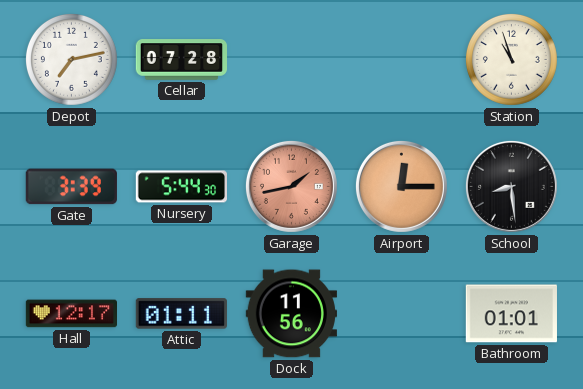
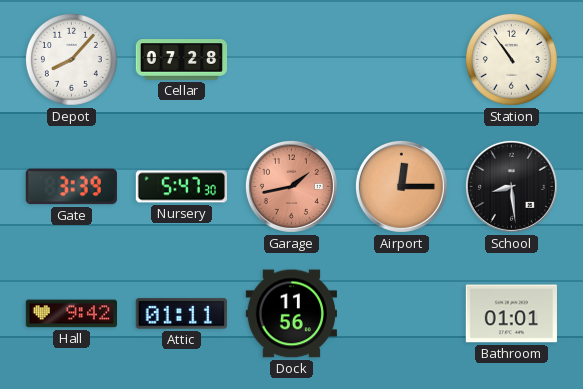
Depot: 7:13 -> 8:07
Station: 10:57 -> 10:54
Nursery: 5:44 -> 5:47
Hall: 12:17 -> 9:42
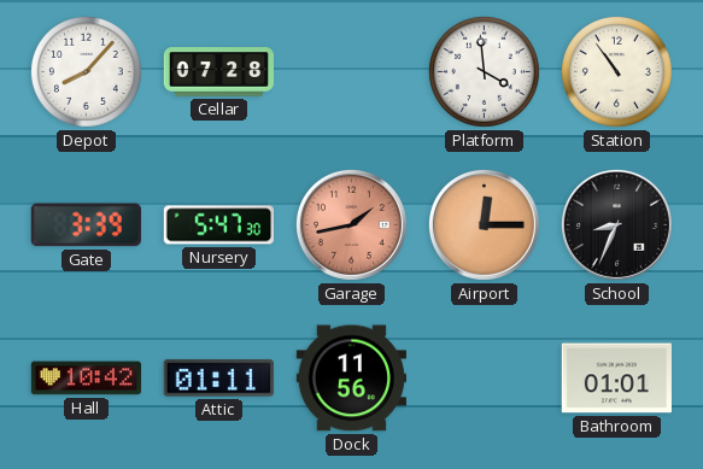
Platform: none -> 3:59
School: 8:29 -> 8:34
Hall: 9:42 -> 10:42
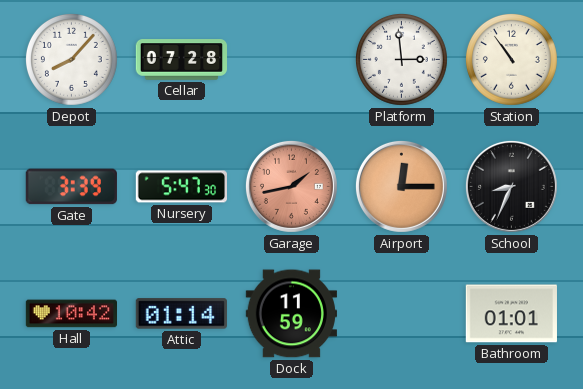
Platform: 3:59 -> 2:59
Attic: 01:11 -> 01:14
Dock: 11:56 -> 11:59
